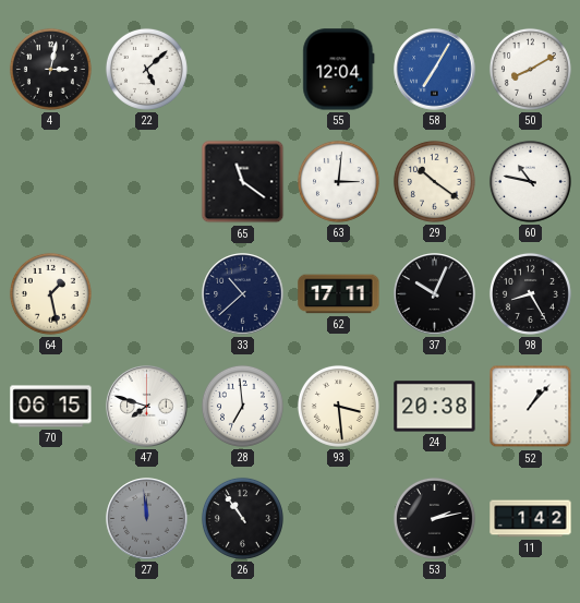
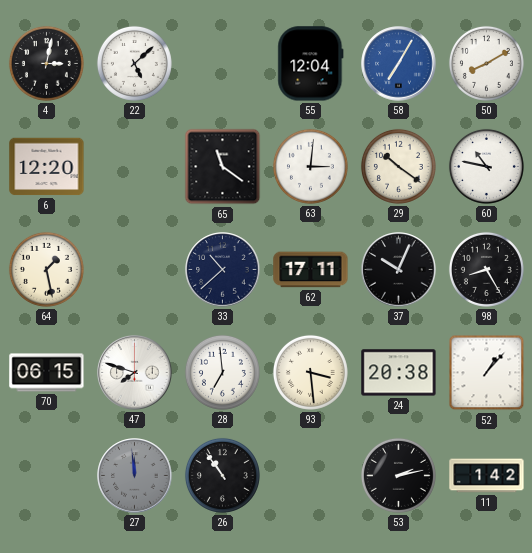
6: none -> 12:20
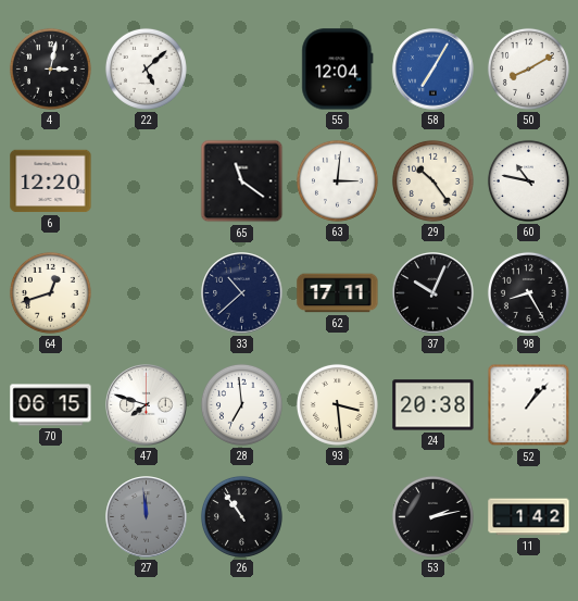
29: 10:21 -> 10:24
64: 1:28 -> 12:42
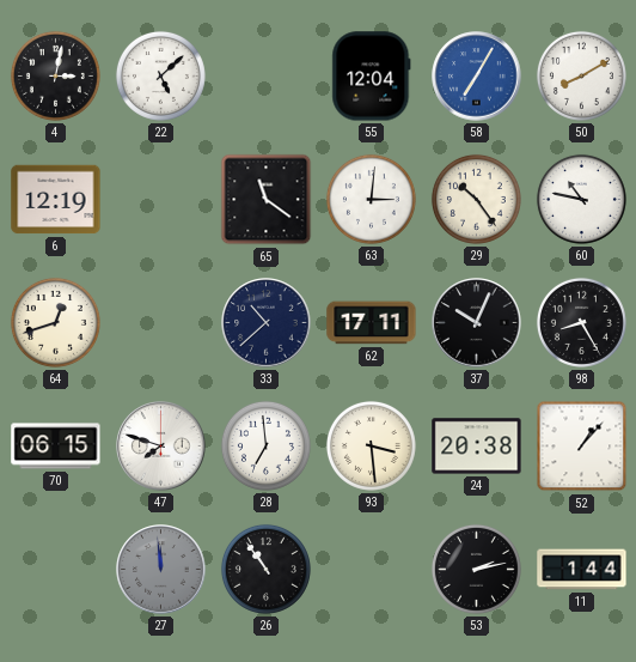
6: 12:20 -> 12:19
11: 1:42 -> 1:44
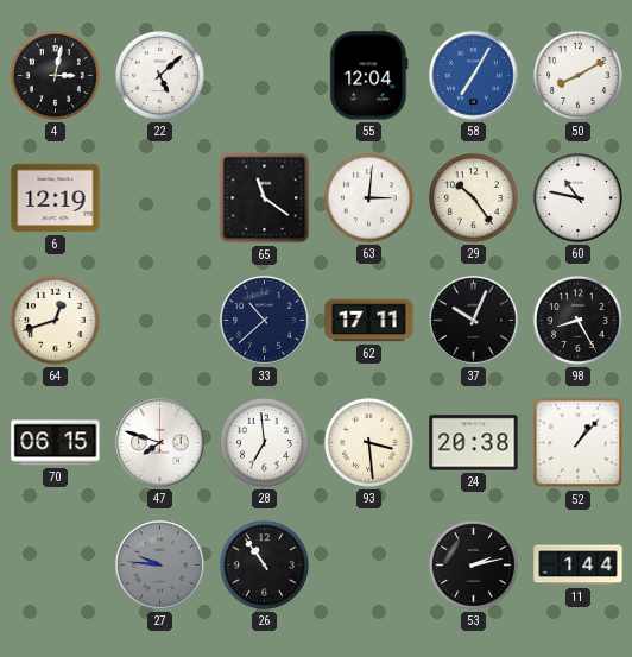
27: 11:59 -> 9:46
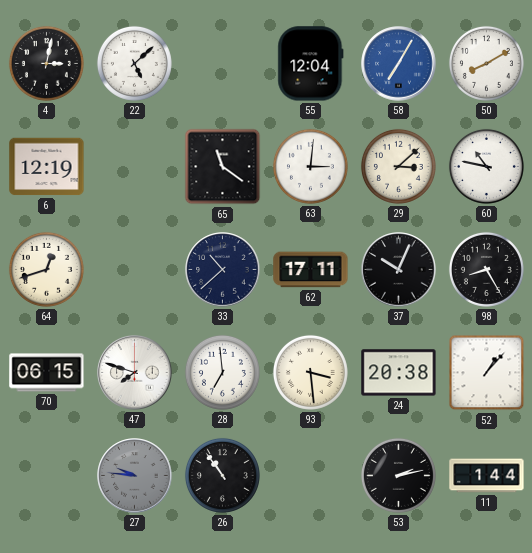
29: 10:24 -> 3:08
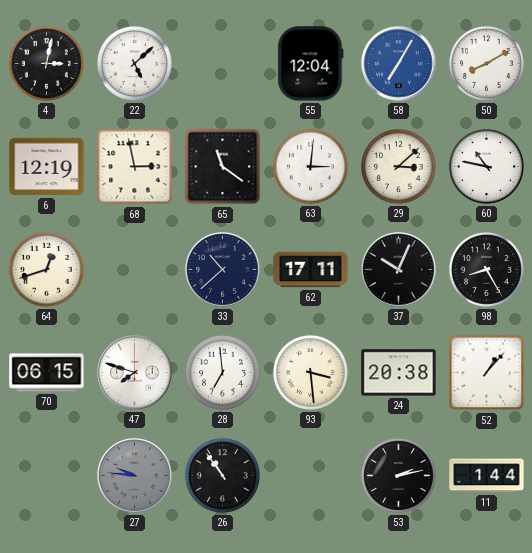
68: none -> 2:58
